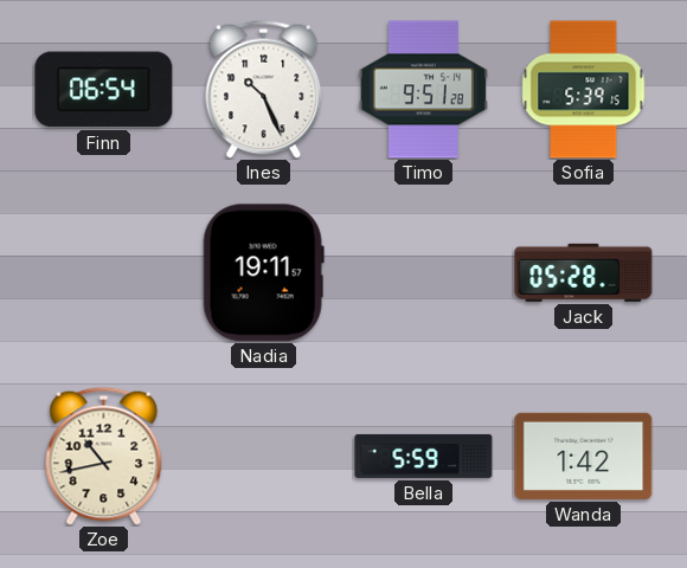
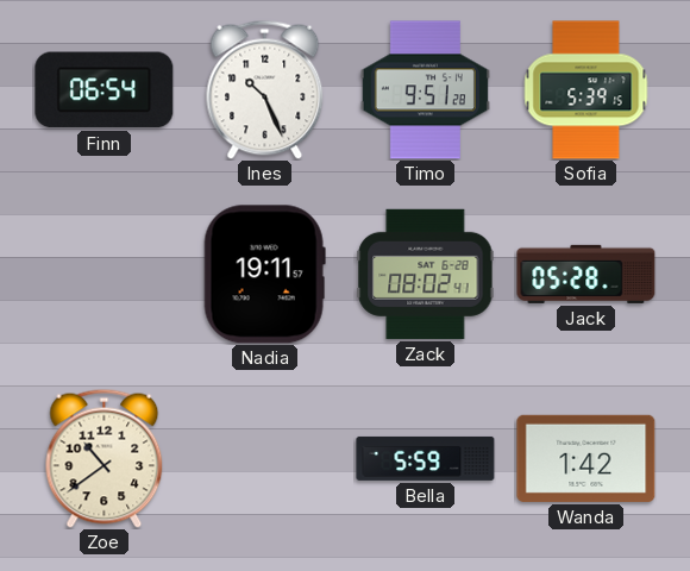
Zack: none -> 08:02
Zoe: 10:43 -> 10:39
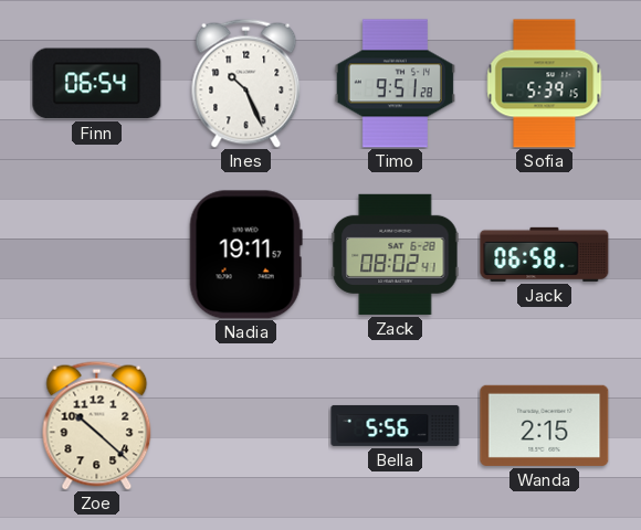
Jack: 05:28 -> 06:58
Zoe: 10:39 -> 10:22
Bella: 5:59 -> 5:56
Wanda: 1:42 -> 2:15
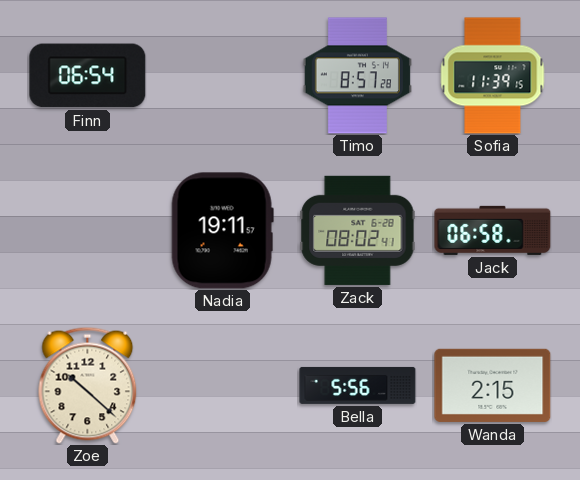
Ines: 10:26 -> none
Timo: 9:51 -> 8:57
Sofia: 5:39 -> 11:39
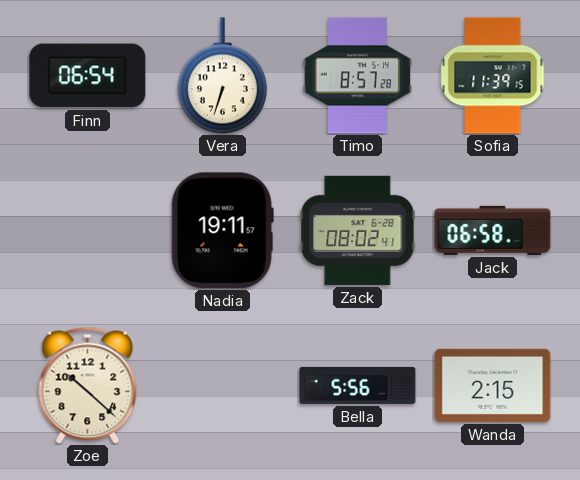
Vera: none -> 6:33
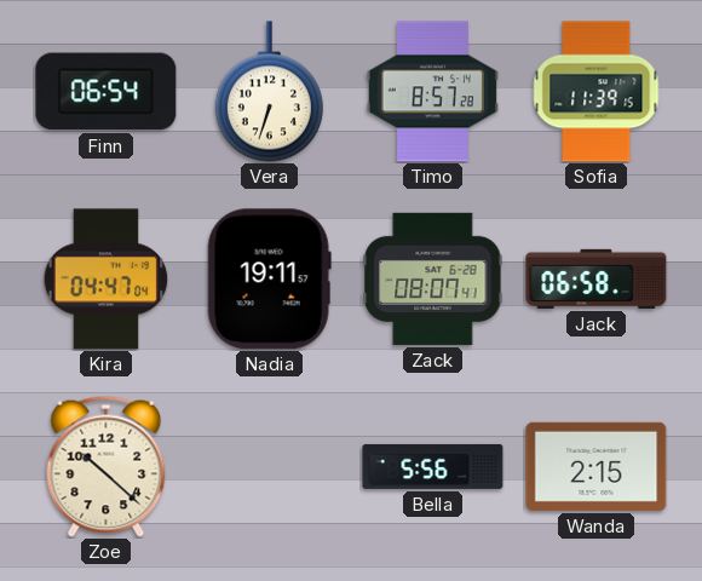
Kira: none -> 04:47
Zack: 08:02 -> 08:07
